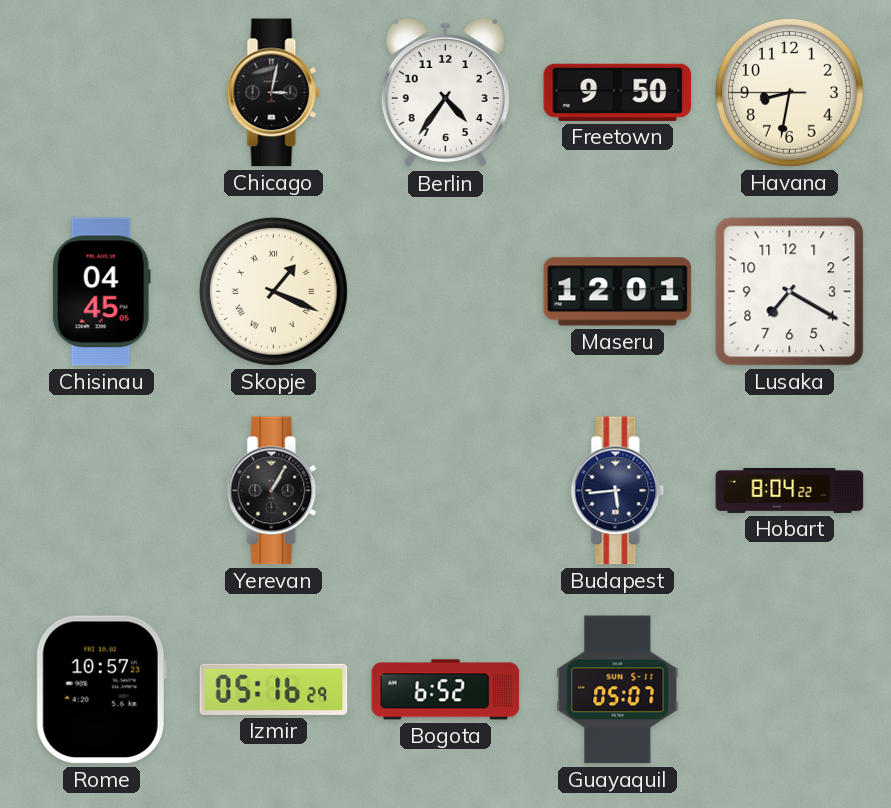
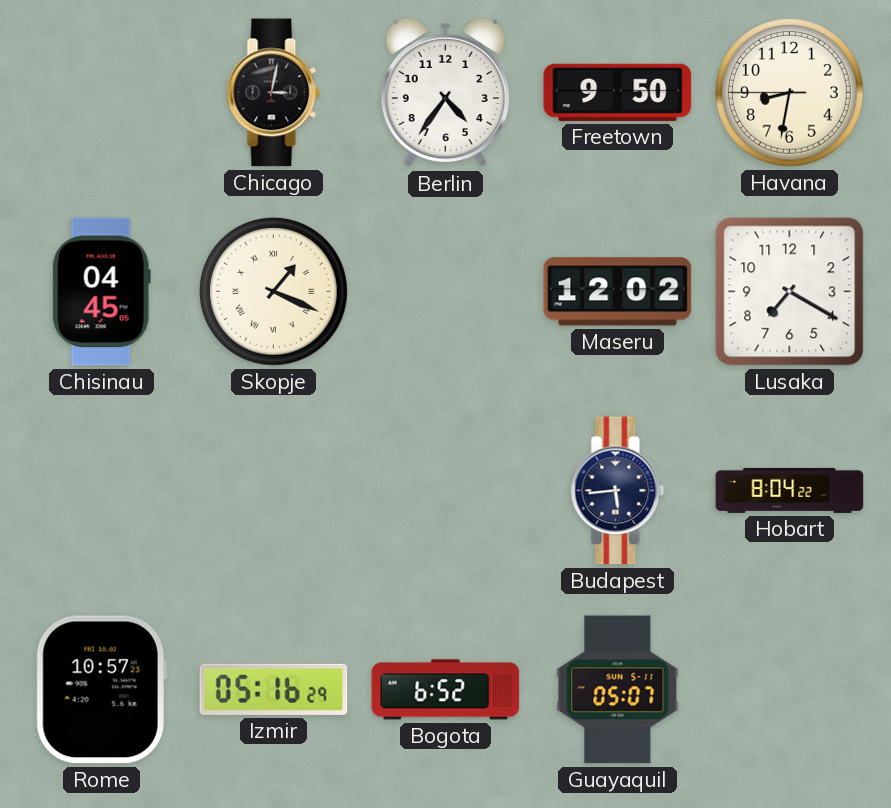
Maseru: 12:01 -> 12:02
Yerevan: 1:05 -> none
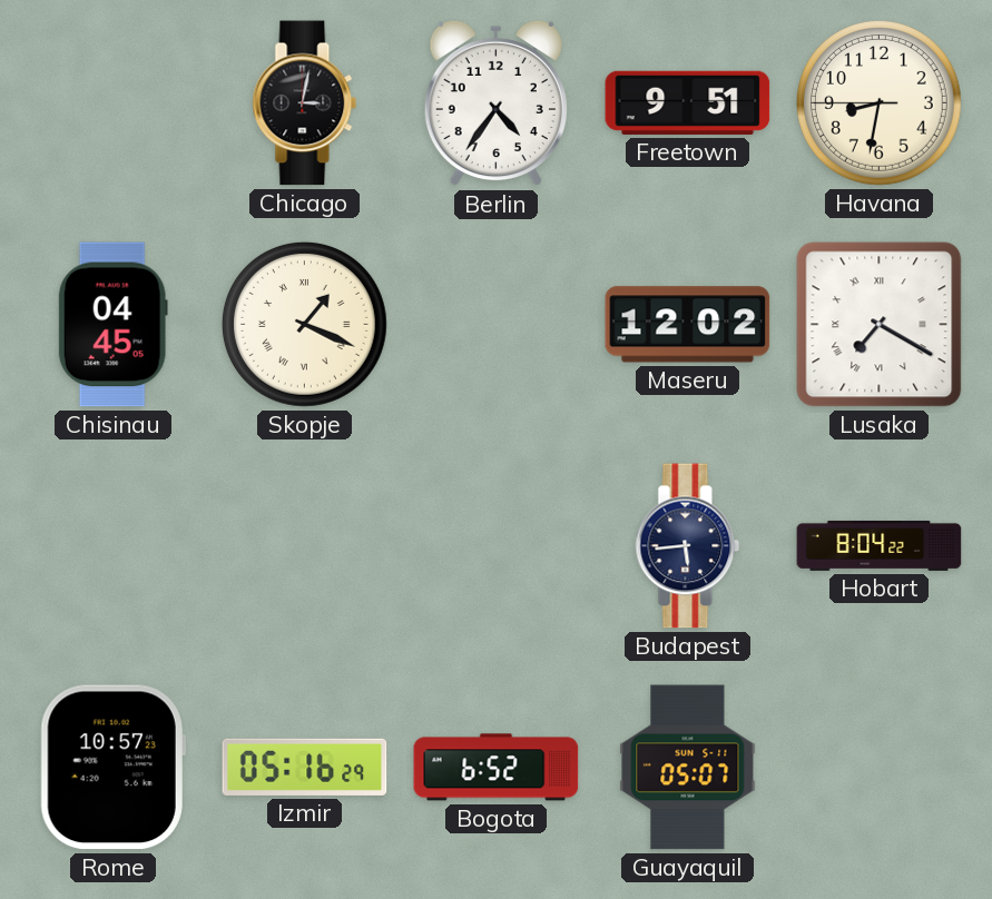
Freetown: 9:50 -> 9:51
Lusaka numerals: Arabic -> Roman
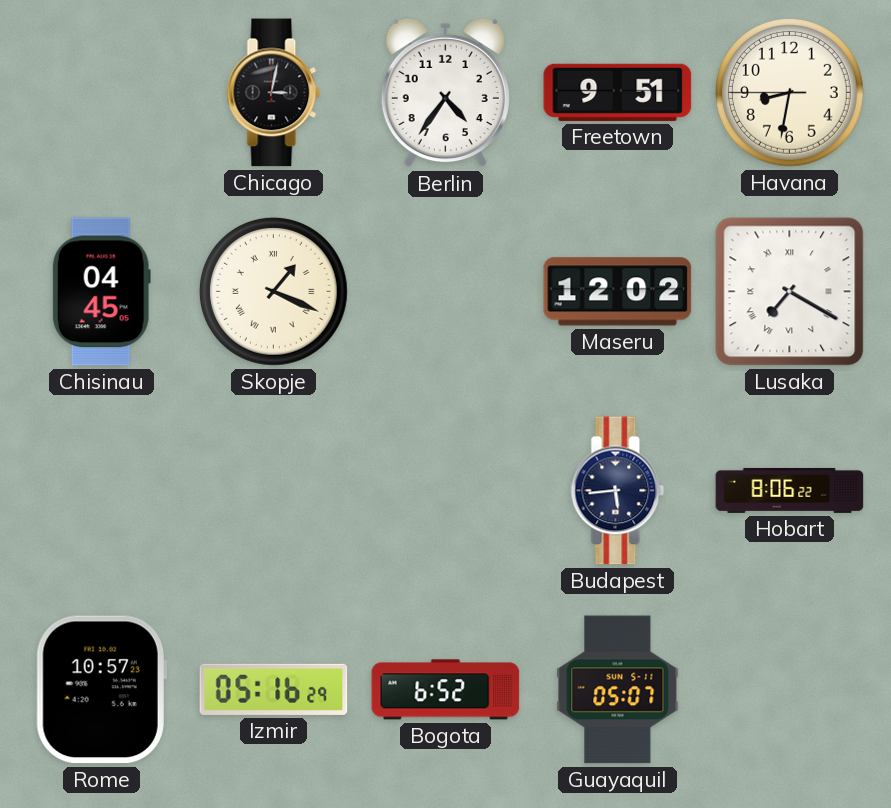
Hobart: 8:04 -> 8:06
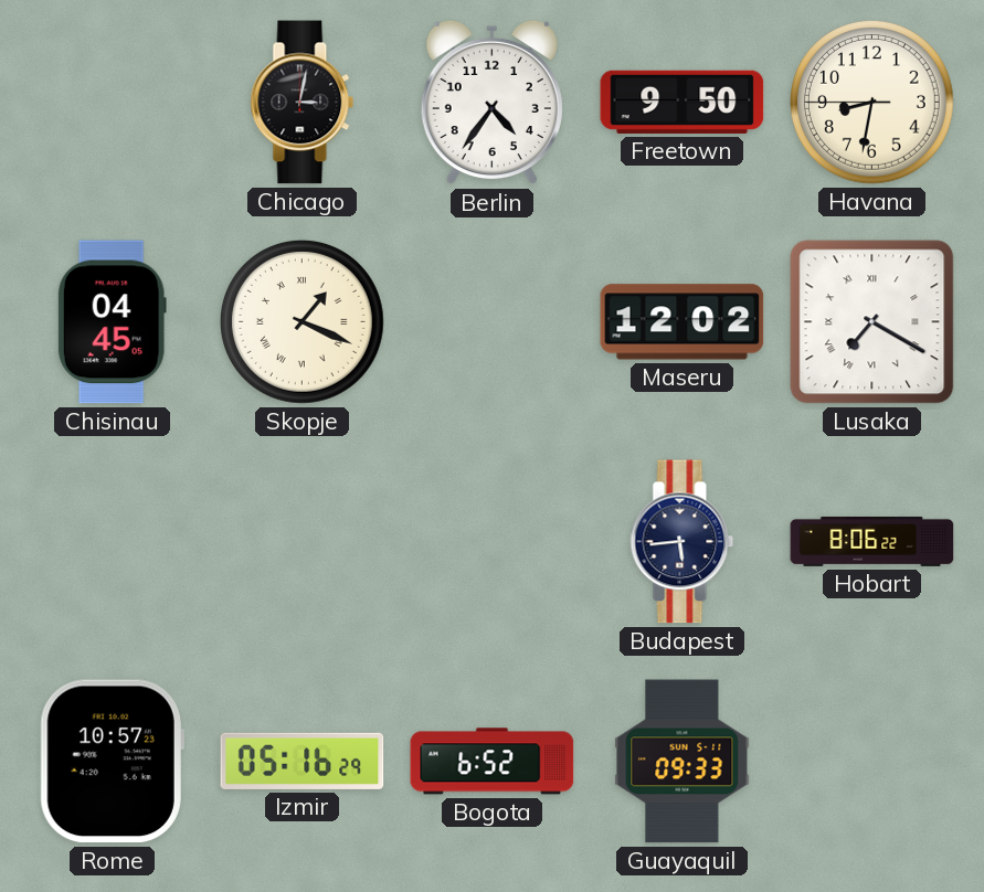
Freetown: 9:51 -> 9:50
Guayaquil: 05:07 -> 09:33
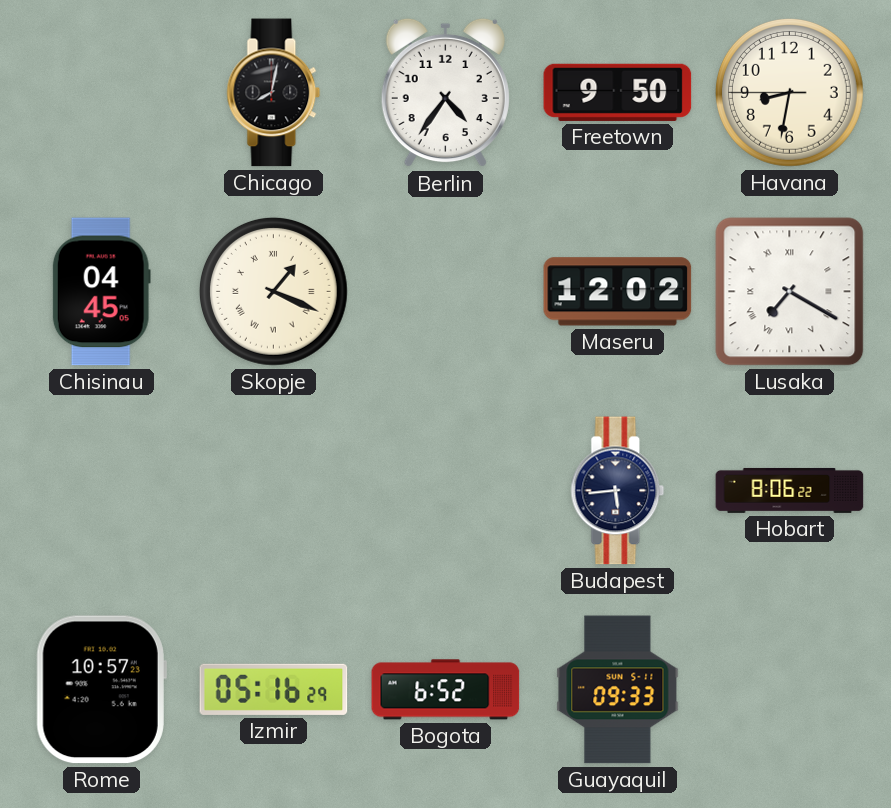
Chicago: 3:02 -> 8:02
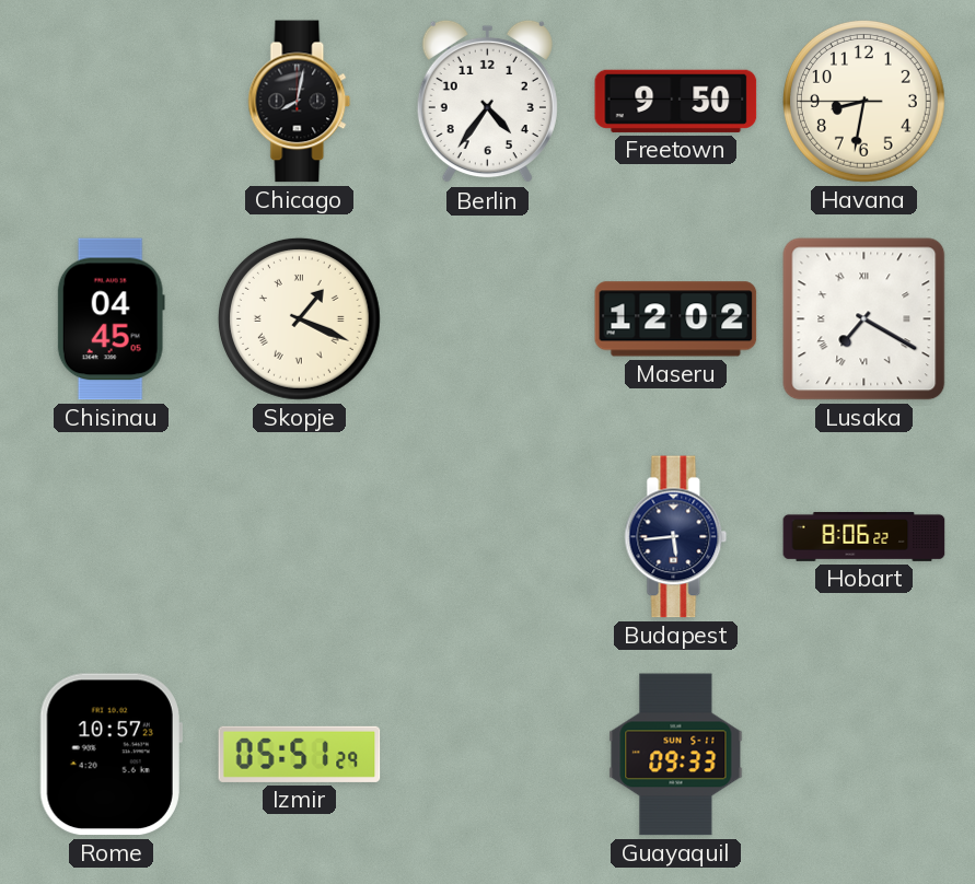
Izmir: 05:16 -> 05:51
Bogota: 6:52 -> none
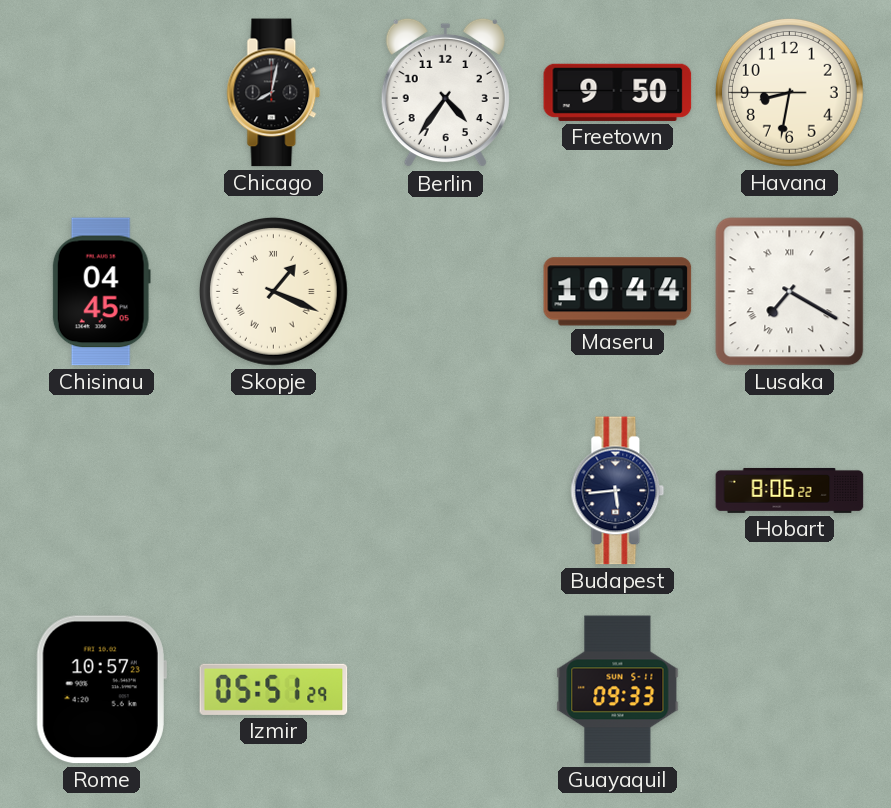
Maseru: 12:02 -> 10:44
